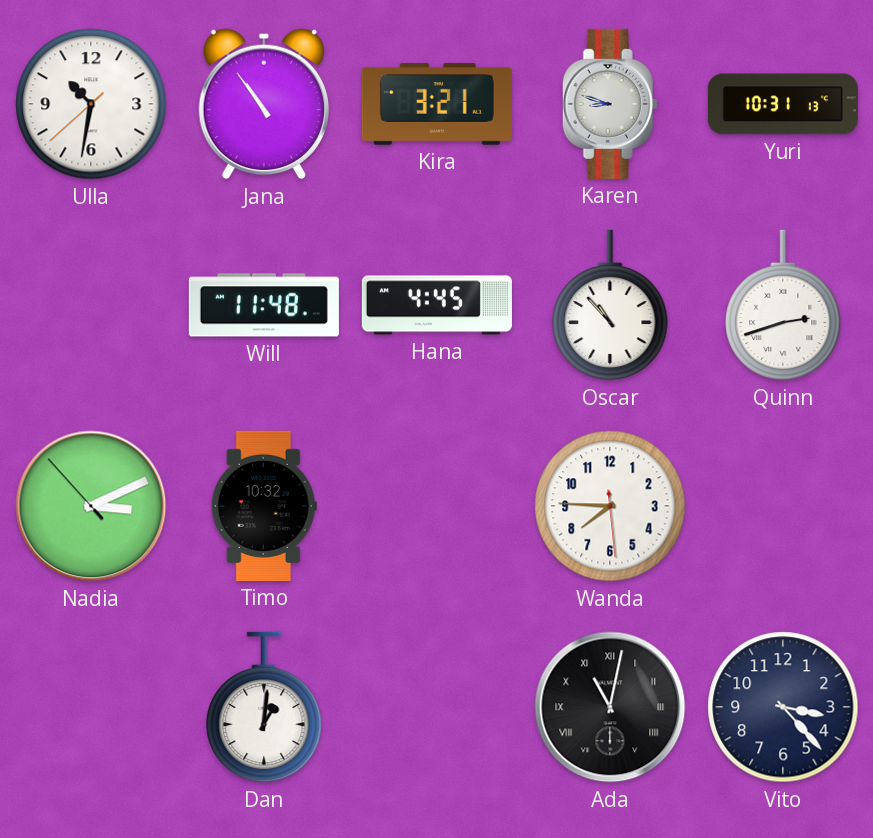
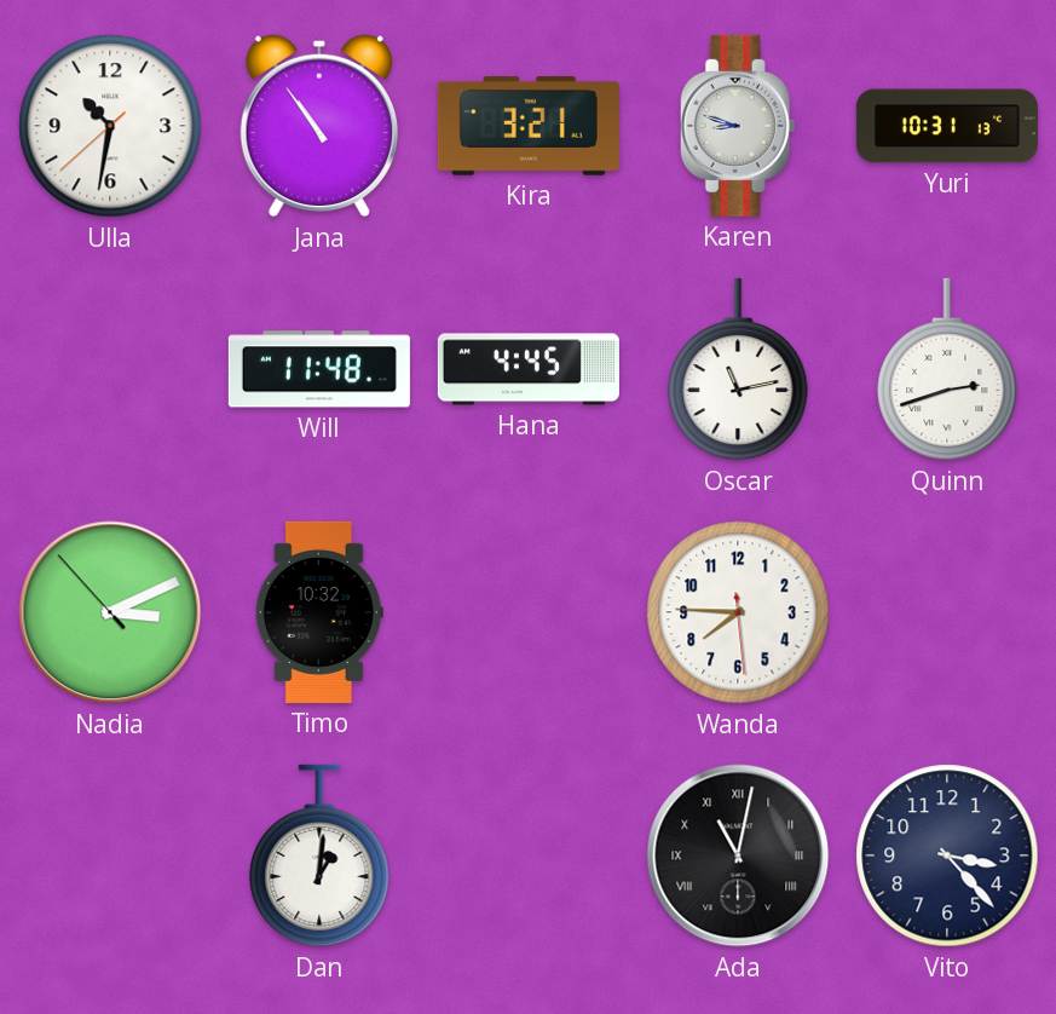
Oscar: 10:53 -> 11:13
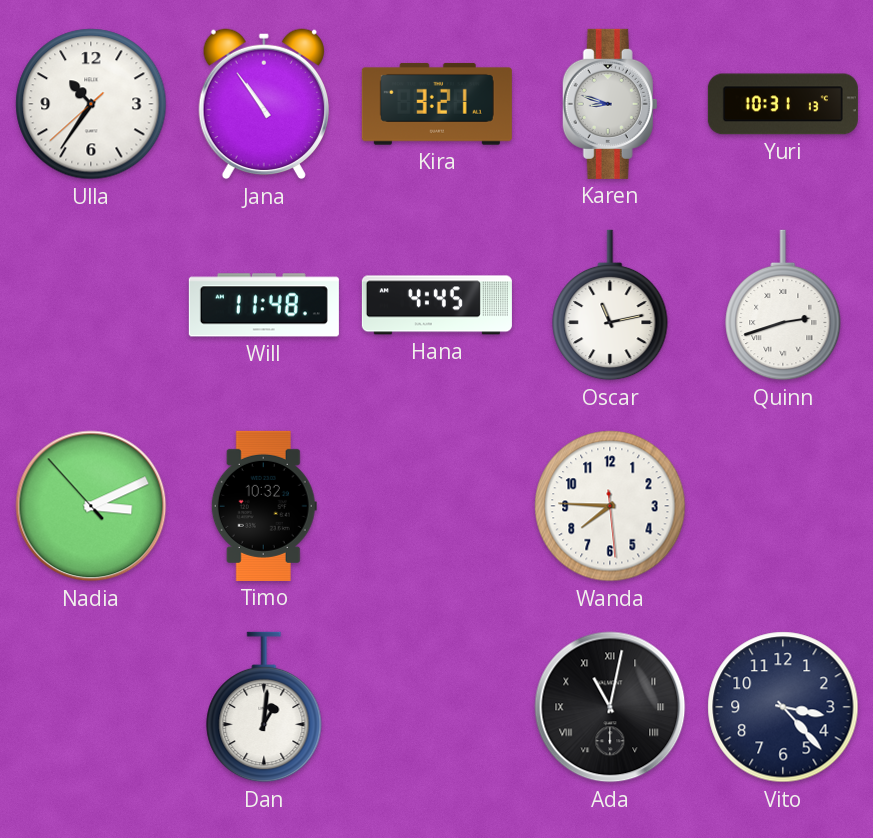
Ulla: 10:31 -> 10:35
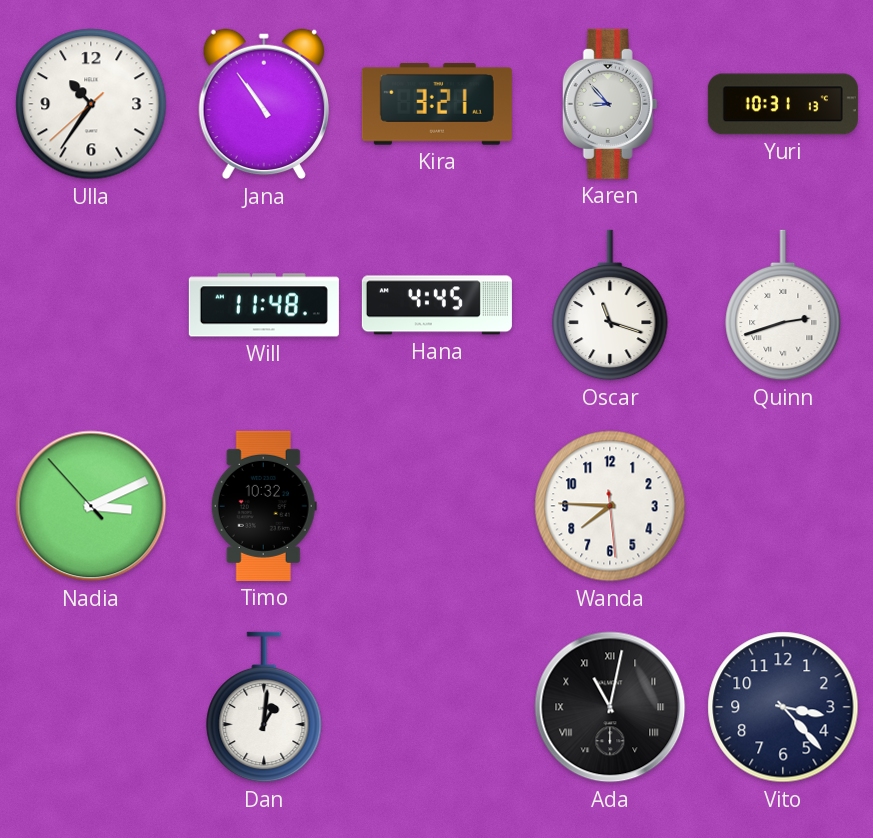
Karen: 8:48 -> 8:53
Oscar: 11:13 -> 11:18
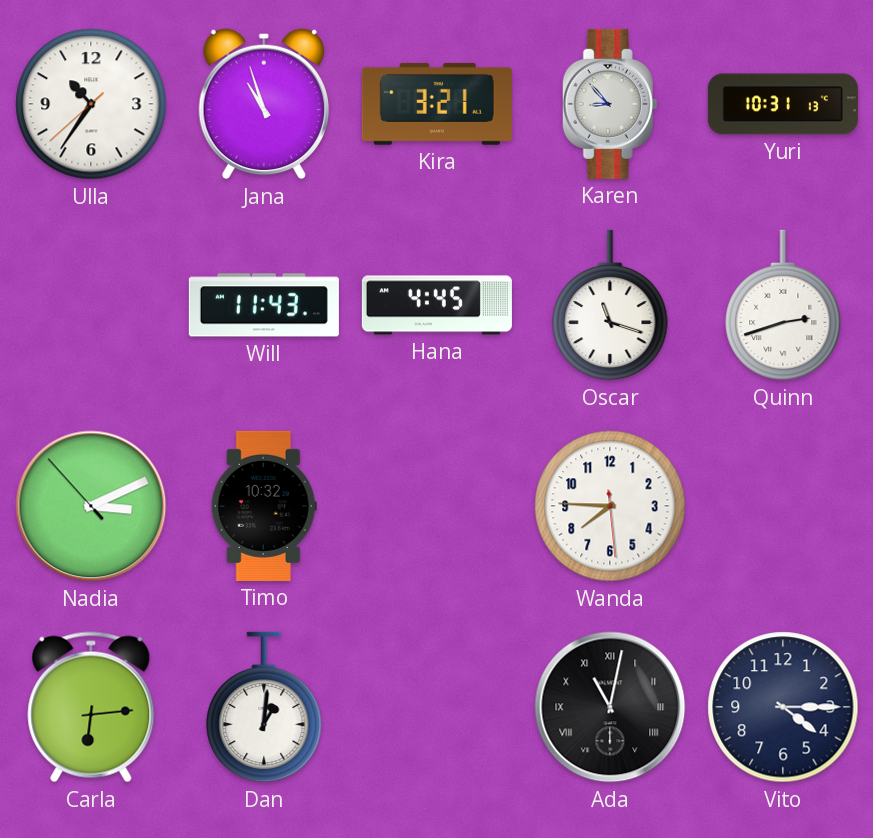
Jana: 10:54 -> 10:57
Will: 11:48 -> 11:43
Carla: none -> 6:14
Vito: 3:23 -> 4:15
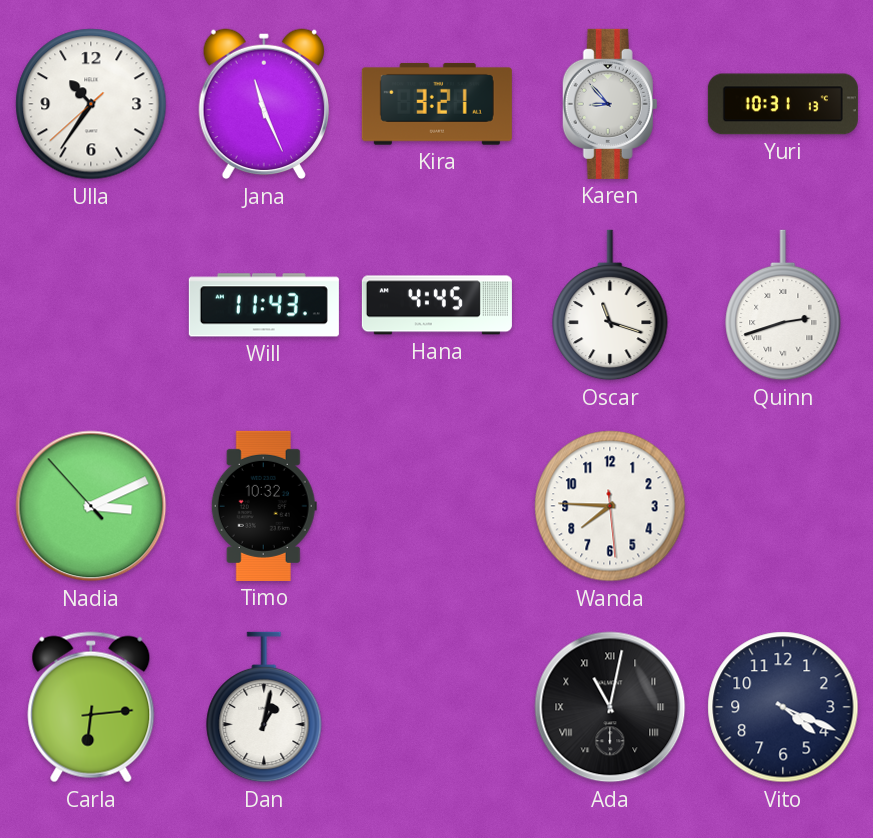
Jana: 10:57 -> 11:26
Dan: 1:01 -> 1:02
Vito: 4:15 -> 4:19
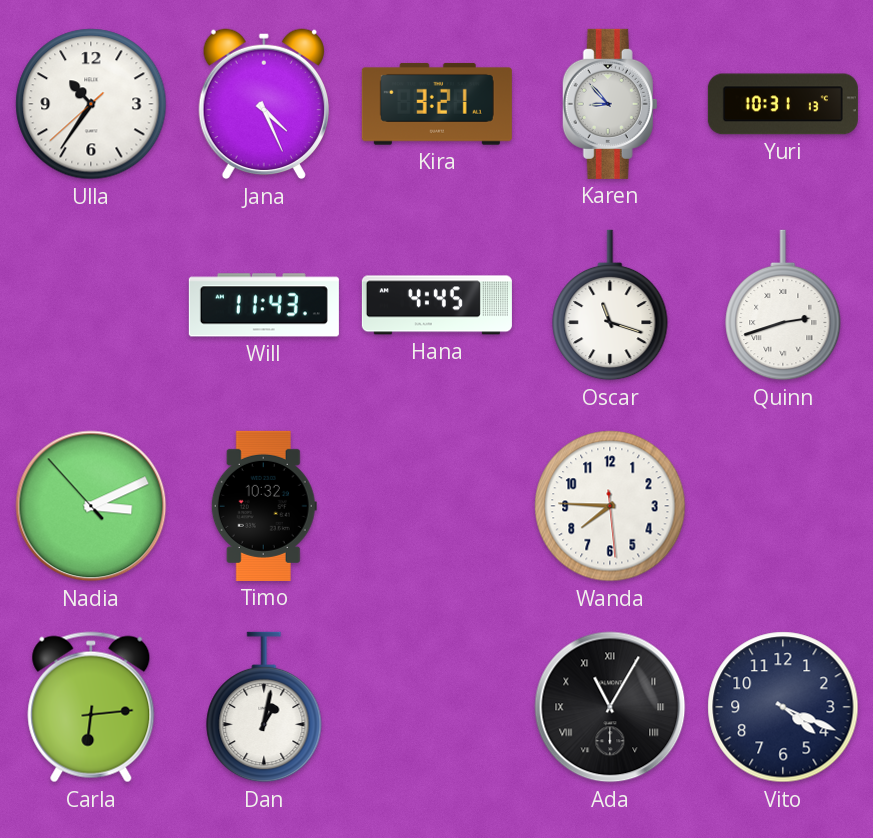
Jana: 11:26 -> 4:26
Ada: 11:02 -> 11:05
